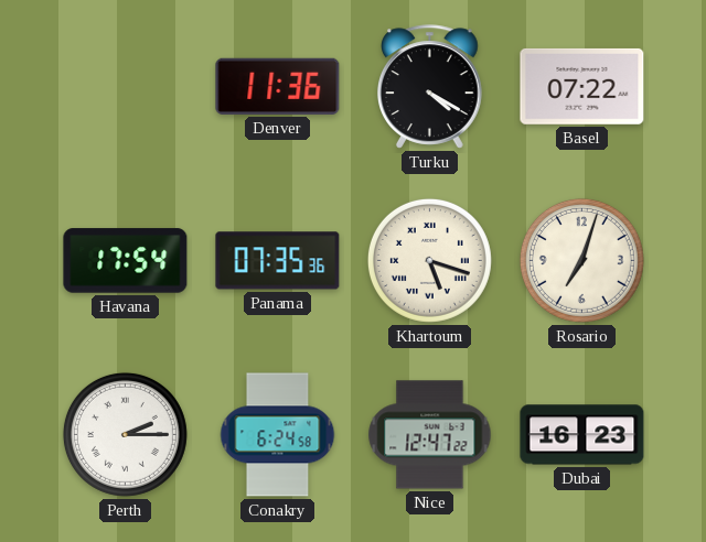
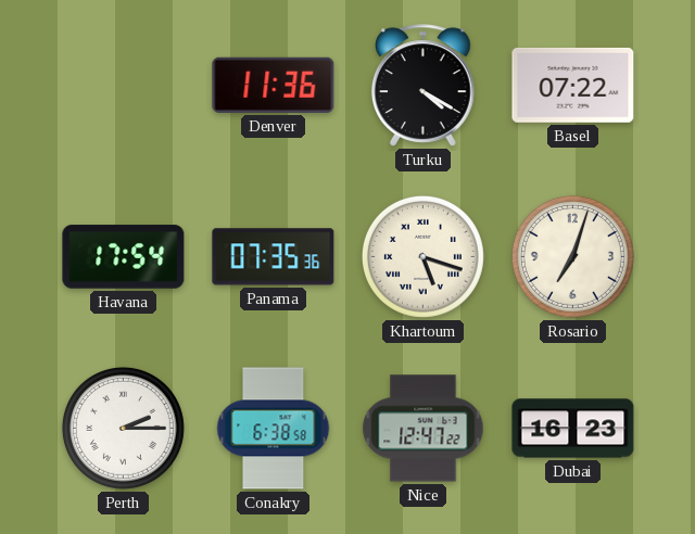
Conakry: 6:24 -> 6:38
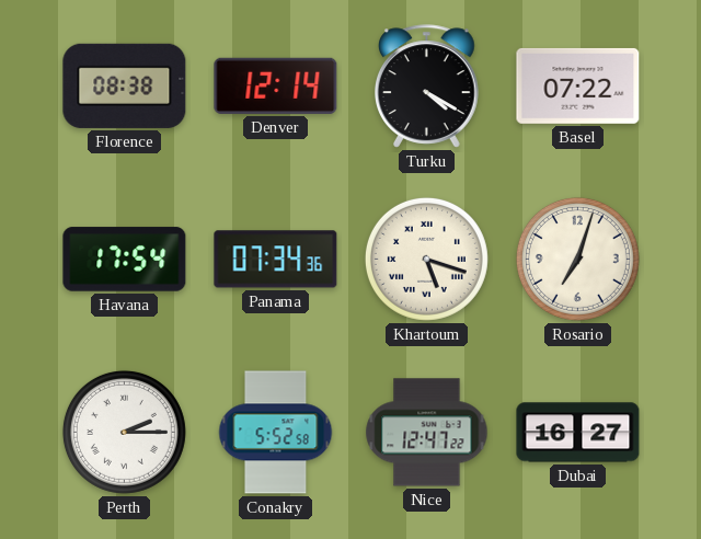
Florence: none -> 08:38
Denver: 11:36 -> 12:14
Panama: 07:35 -> 07:34
Conakry: 6:38 -> 5:52
Dubai: 16:23 -> 16:27
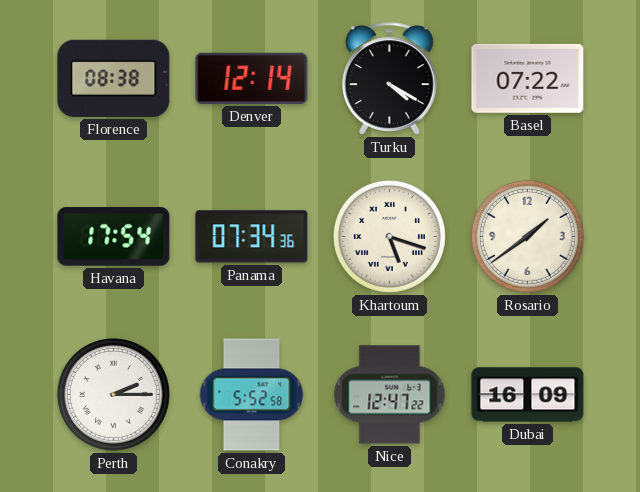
Rosario: 7:03 -> 1:39
Dubai: 16:27 -> 16:09
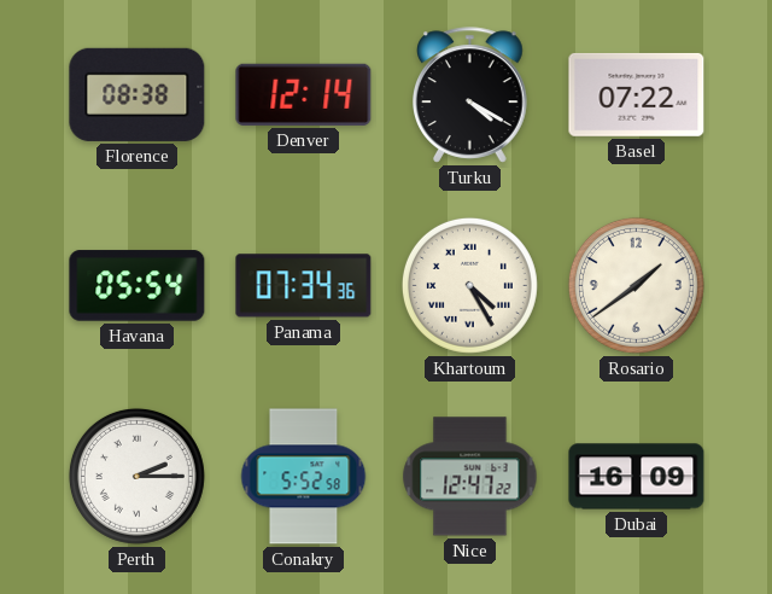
Havana: 17:54 -> 05:54
Khartoum: 5:18 -> 4:25
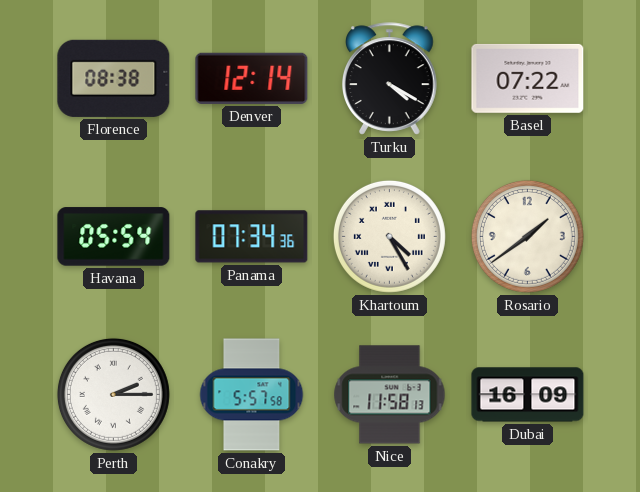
Conakry: 5:52 -> 5:57
Nice: 12:47 -> 11:58
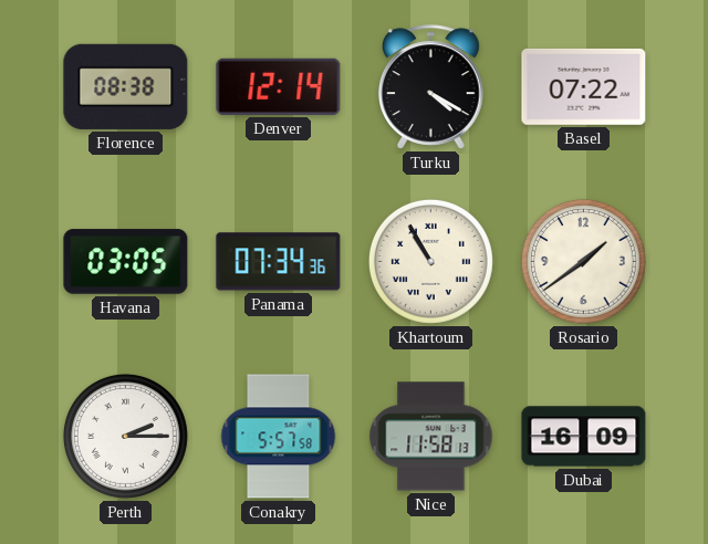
Havana: 05:54 -> 03:05
Khartoum: 4:25 -> 10:55
